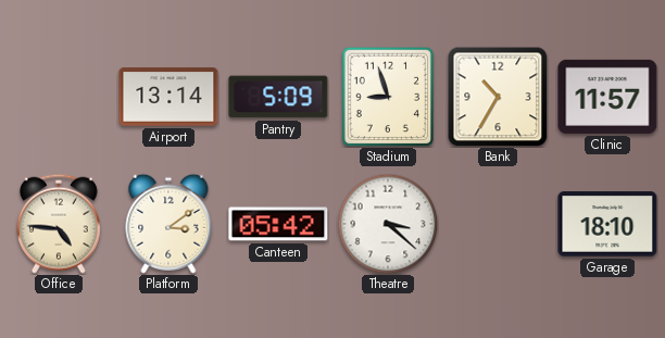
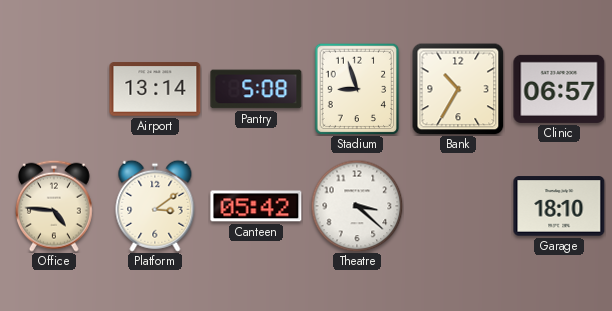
Pantry: 5:09 -> 5:08
Clinic: 11:57 -> 06:57
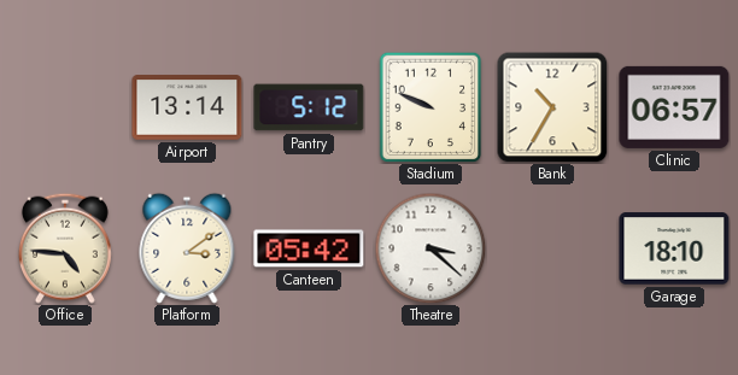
Pantry: 5:08 -> 5:12
Stadium: 8:57 -> 9:49
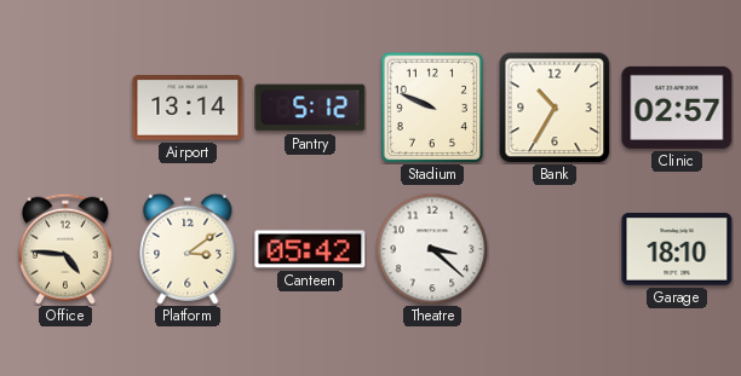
Clinic: 06:57 -> 02:57
